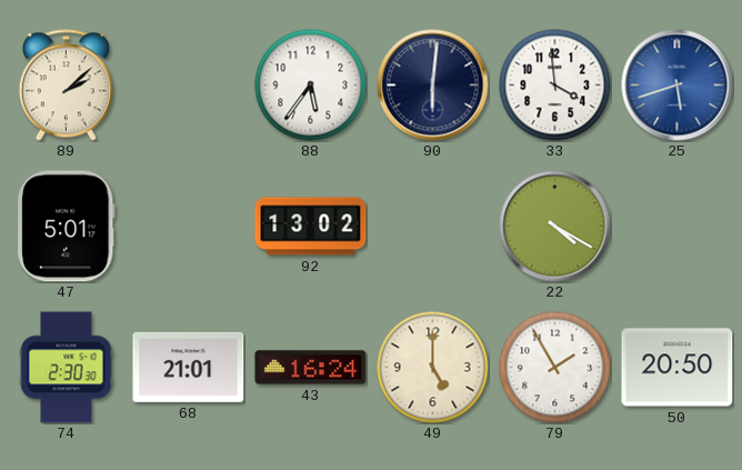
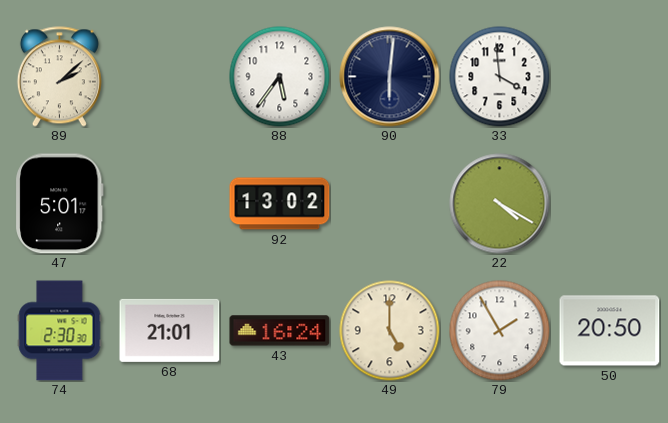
25: 5:42 -> none
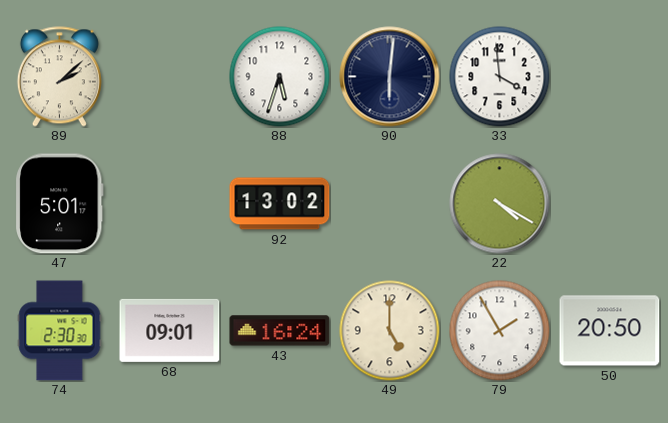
88: 5:36 -> 5:33
68: 21:01 -> 09:01
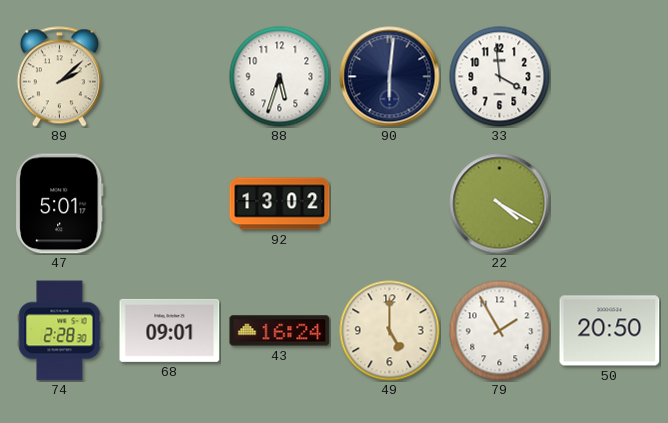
74: 2:30 -> 2:28
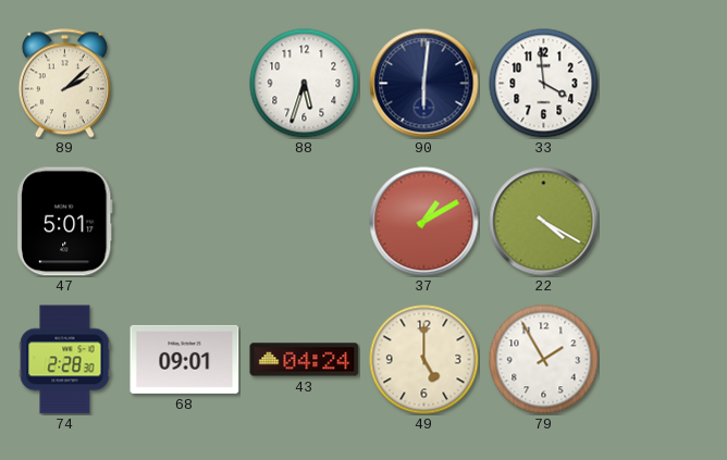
92: 13:02 -> none
37: none -> 1:10
43: 16:24 -> 04:24
50: 20:50 -> none
